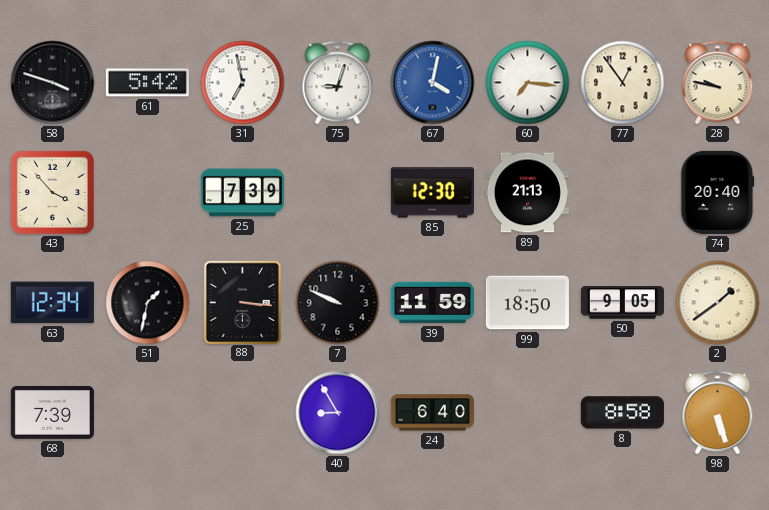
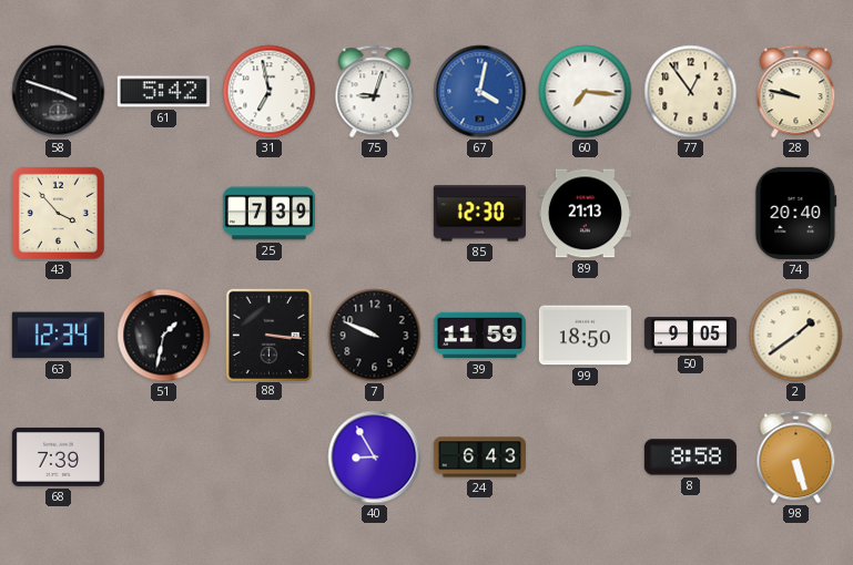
24: 6:40 -> 6:43
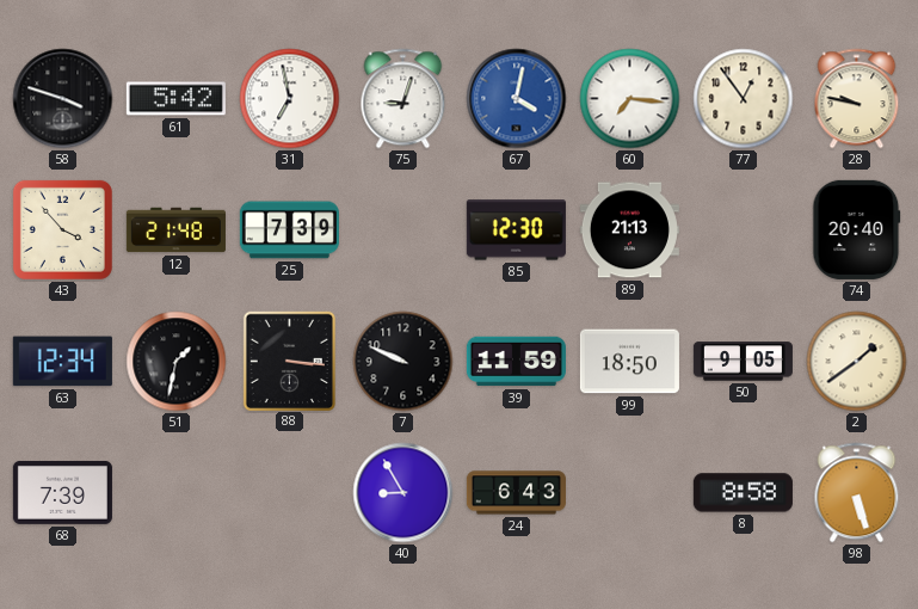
12: none -> 21:48
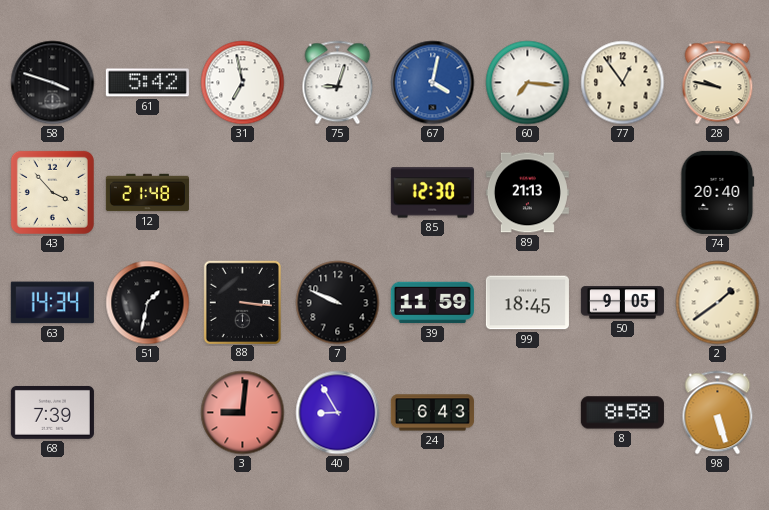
25: 7:39 -> none
63: 12:34 -> 14:34
99: 18:50 -> 18:45
3: none -> 9:01
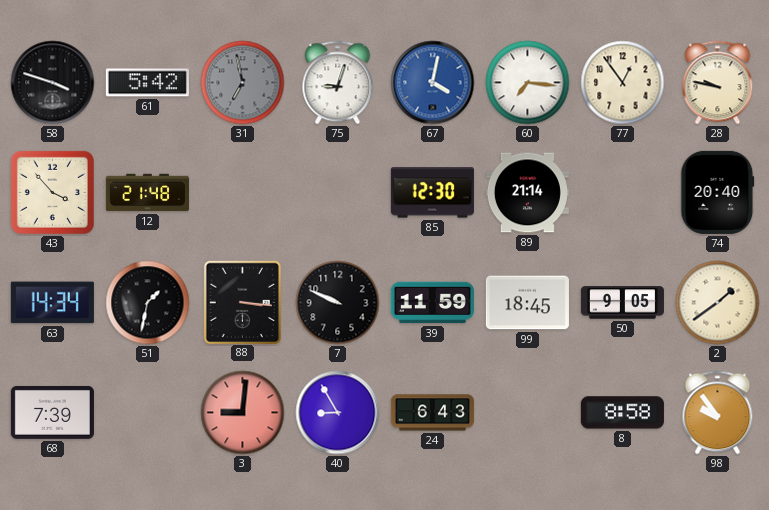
31 dial: white -> grey
89: 21:13 -> 21:14
98: 5:27 -> 9:54
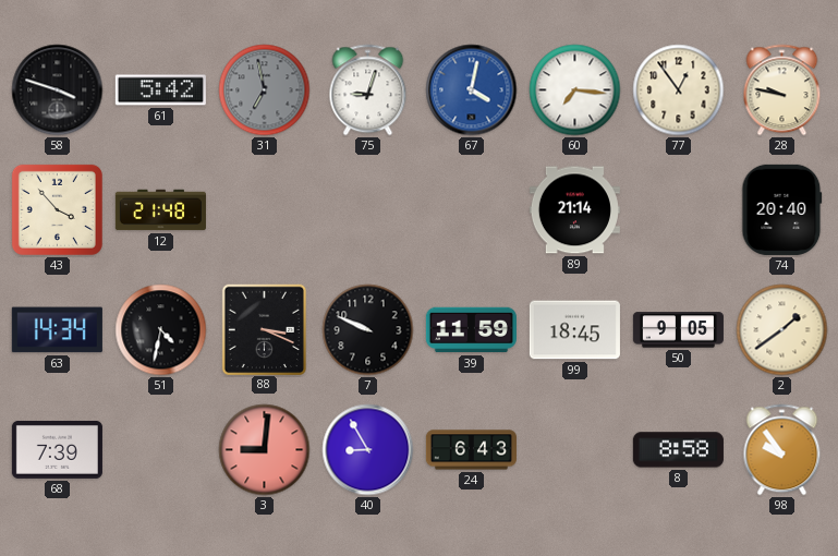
85: 12:30 -> none
51: 1:32 -> 4:32
88: 3:16 -> 3:19
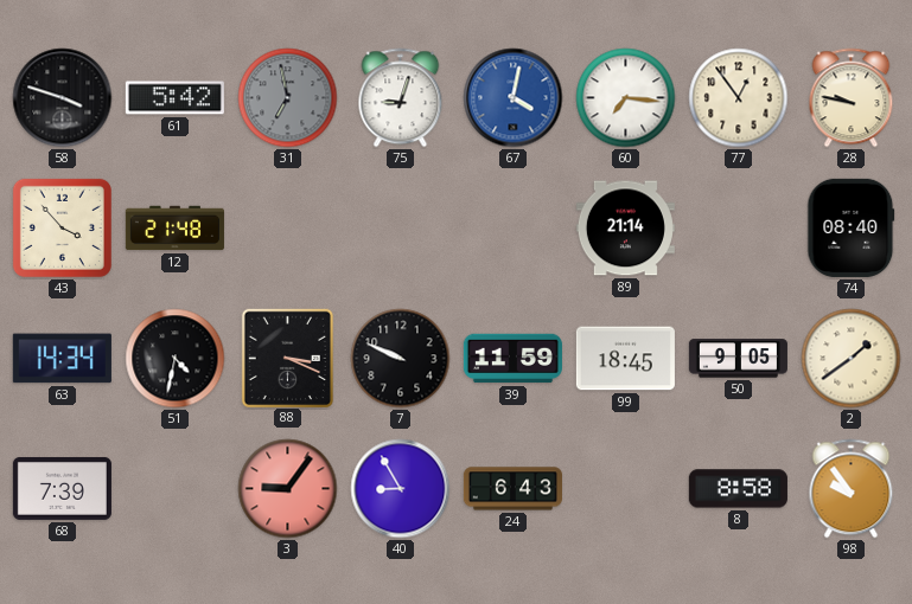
74: 20:40 -> 08:40
3: 9:01 -> 9:06
